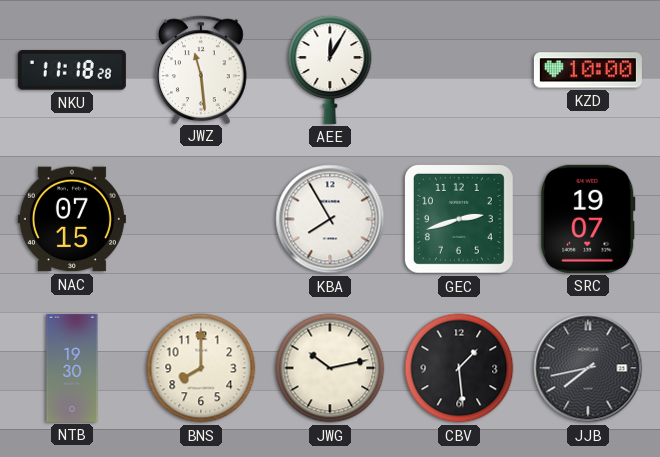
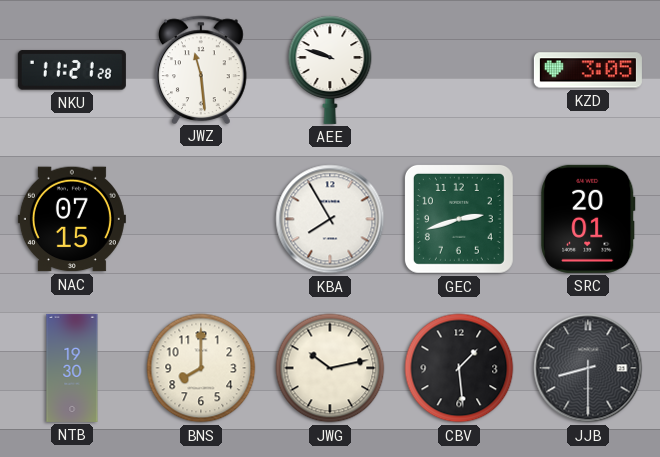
NKU: 11:18 -> 11:21
AEE: 12:05 -> 9:48
KZD: 10:00 -> 3:05
SRC: 19:07 -> 20:01
JJB: 7:43 -> 8:30
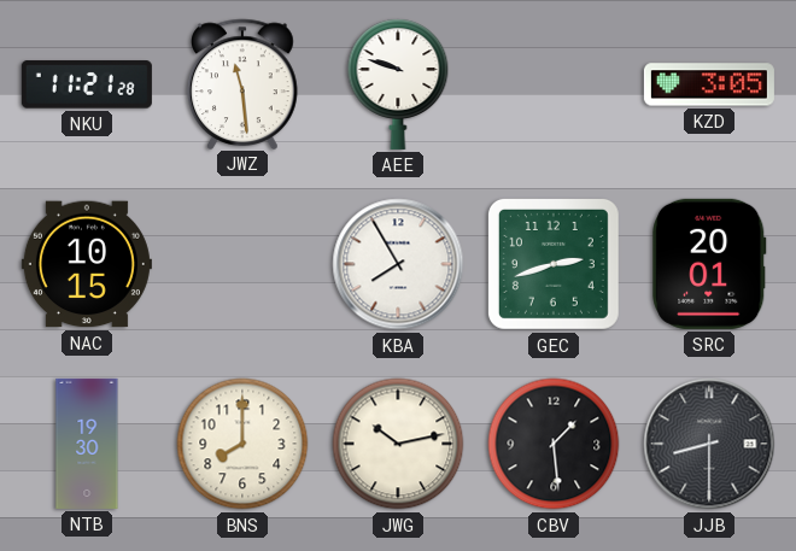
NAC: 07:15 -> 10:15
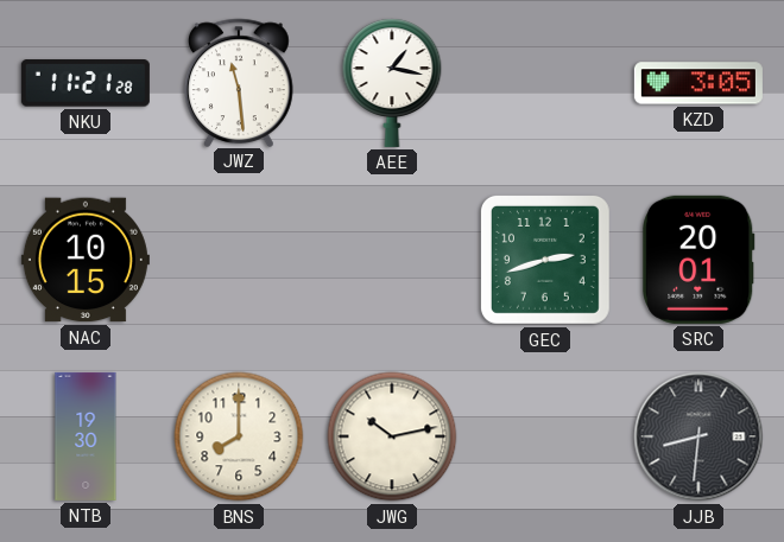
AEE: 9:48 -> 1:17
KBA: 7:55 -> none
CBV: 1:29 -> none
JJB: 8:30 -> 8:31
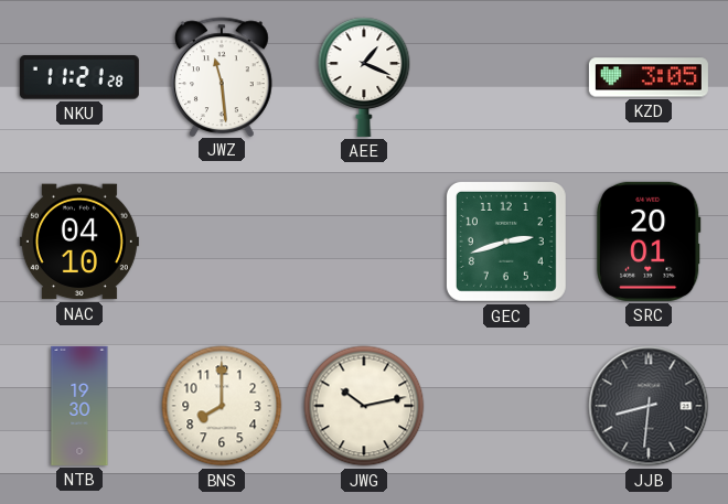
AEE: 1:17 -> 1:19
NAC: 10:15 -> 04:10
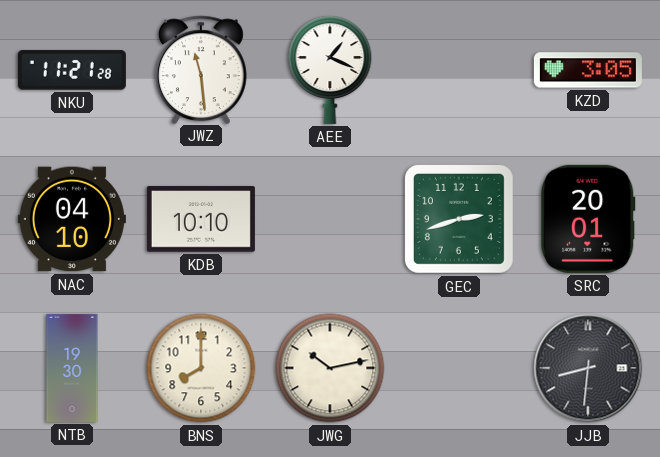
KDB: none -> 10:10
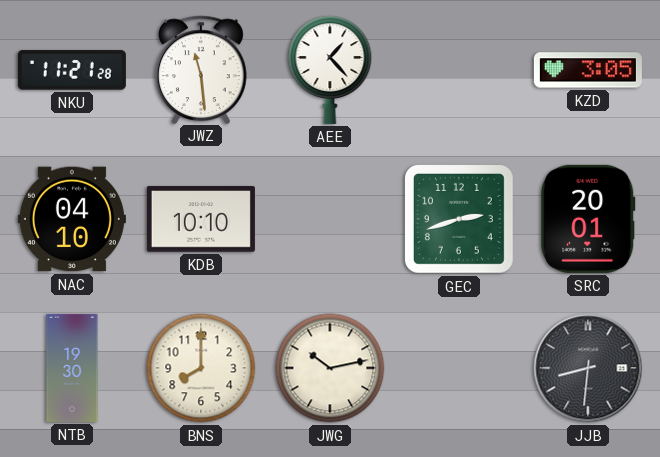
AEE: 1:19 -> 1:23
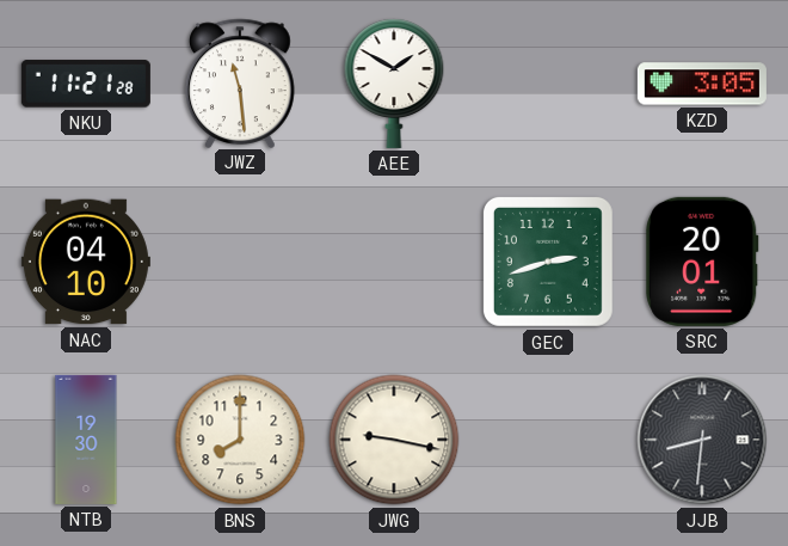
AEE: 1:23 -> 1:50
KDB: 10:10 -> none
JWG: 10:13 -> 9:17
